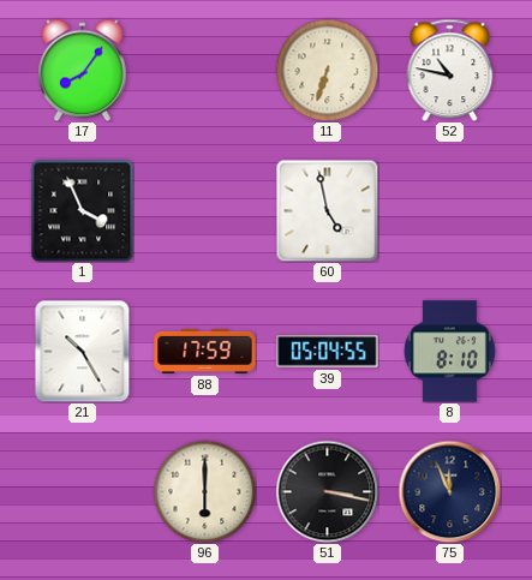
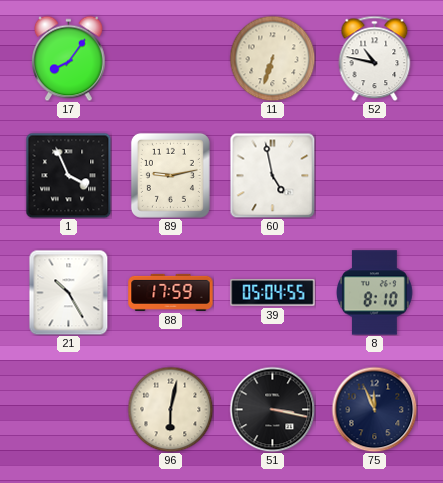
89: none -> 9:13
96: 6:00 -> 6:02
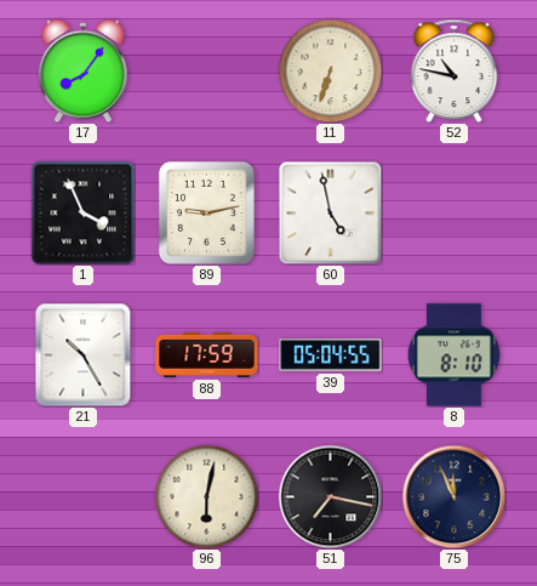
51: 3:17 -> 7:17
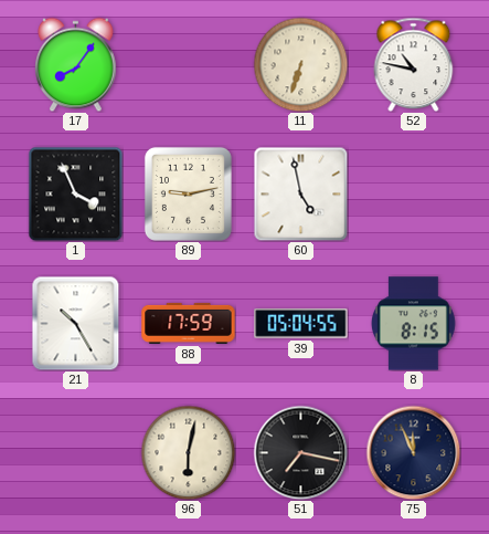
8: 8:10 -> 8:15
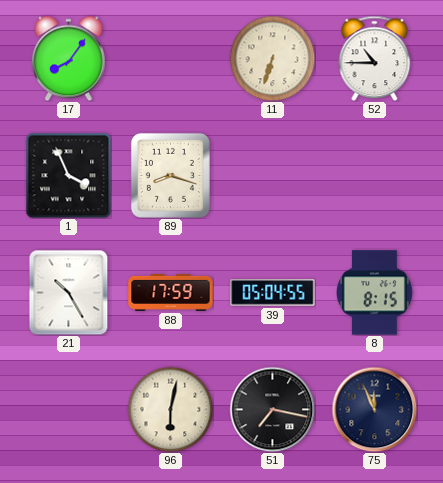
52: 10:47 -> 10:45
89: 9:13 -> 8:18
60: 4:58 -> none
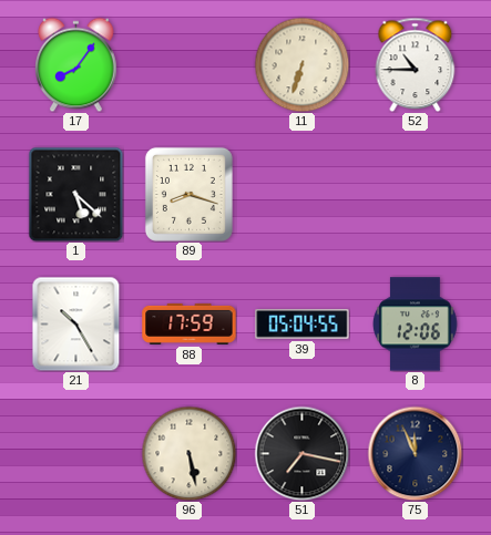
1: 3:56 -> 5:22
8: 8:15 -> 12:06
96: 6:02 -> 5:28
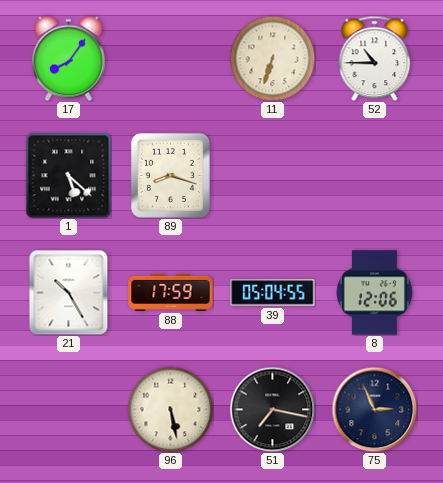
75: 11:56 -> 2:56
